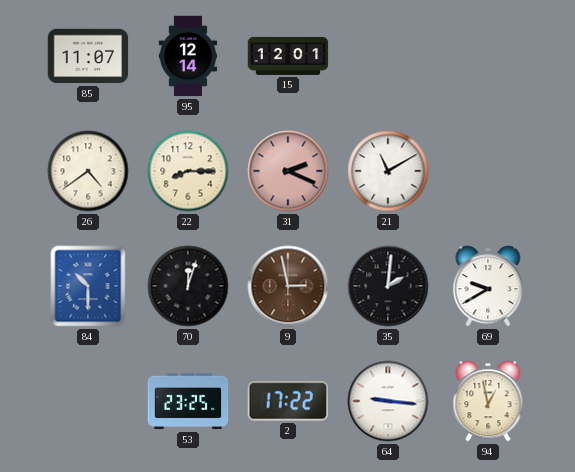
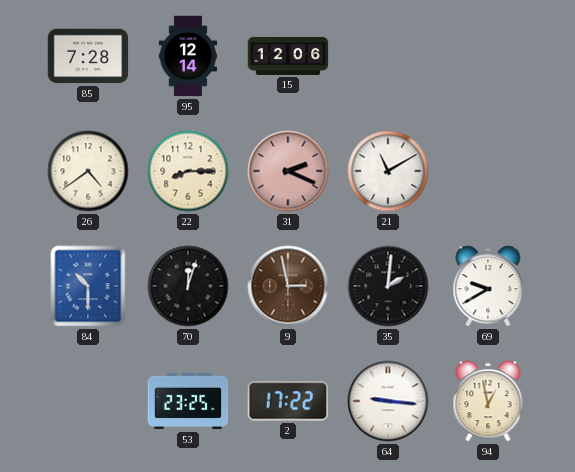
85: 11:07 -> 7:28
15: 12:01 -> 12:06
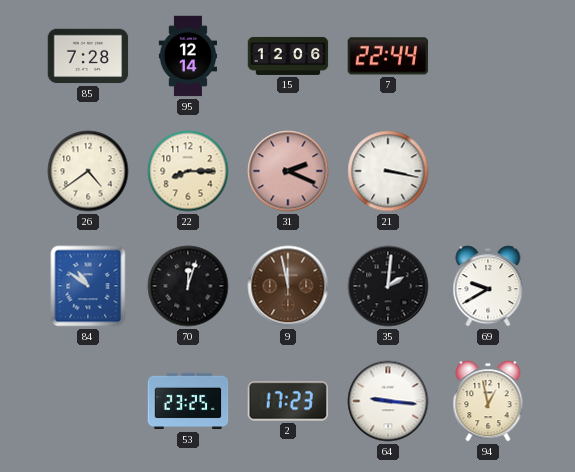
7: none -> 22:44
21: 11:10 -> 3:17
84: 10:30 -> 10:51
9: 2:58 -> 11:58
2: 17:22 -> 17:23
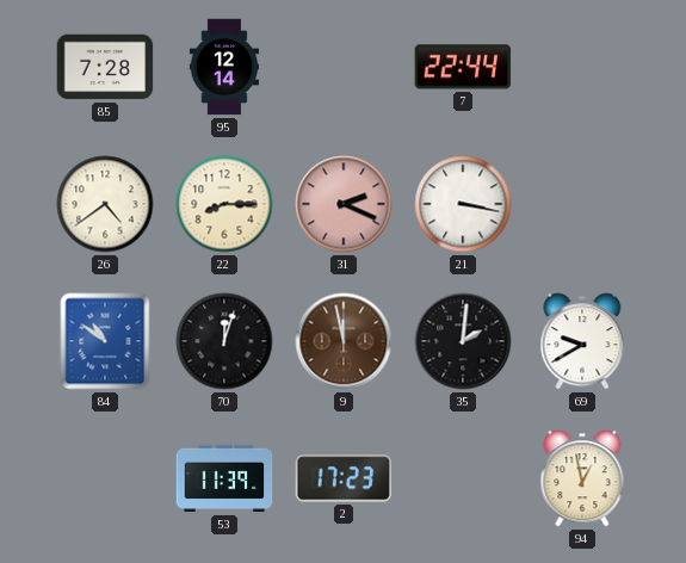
15: 12:06 -> none
53: 23:25 -> 11:39
64: 9:16 -> none
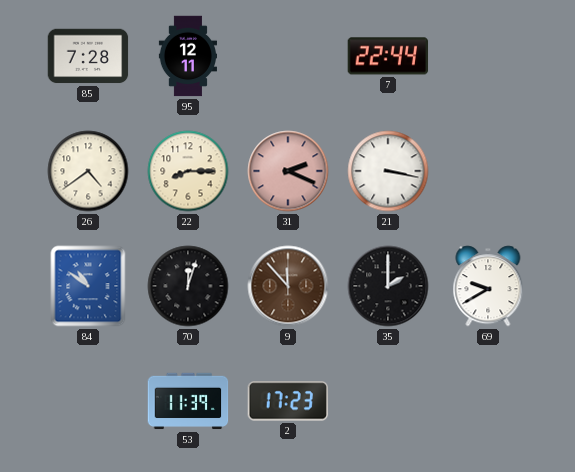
95: 12:14 -> 12:11
9: 11:58 -> 11:53
35: 2:01 -> 2:00
94: 12:58 -> none
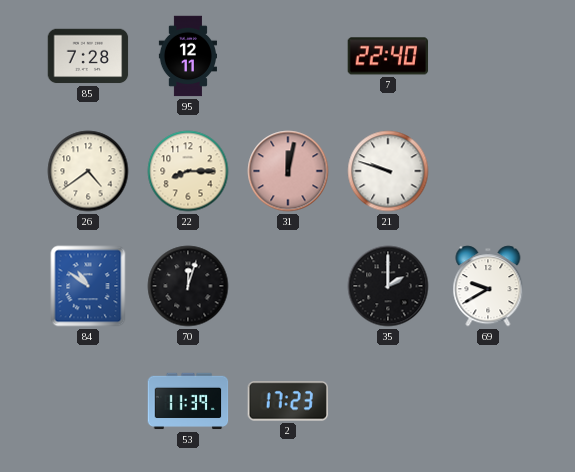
7: 22:44 -> 22:40
31: 2:19 -> 12:02
21: 3:17 -> 9:48
9: 11:53 -> none
